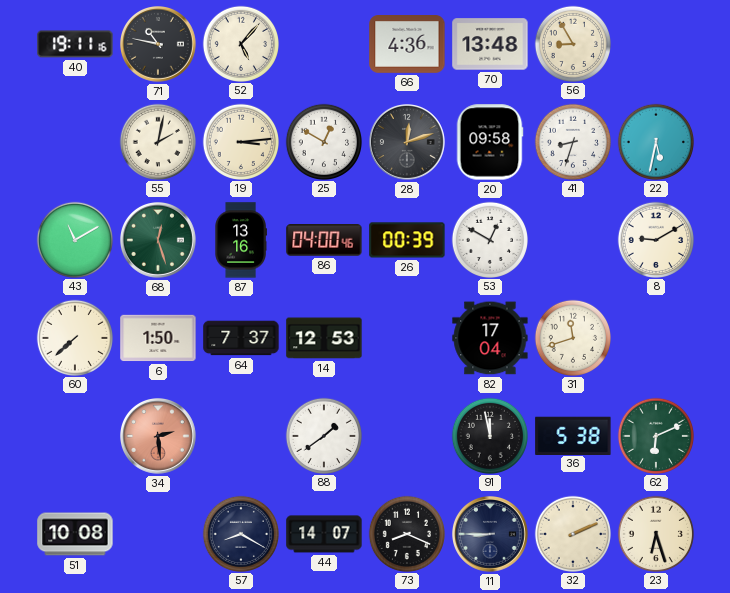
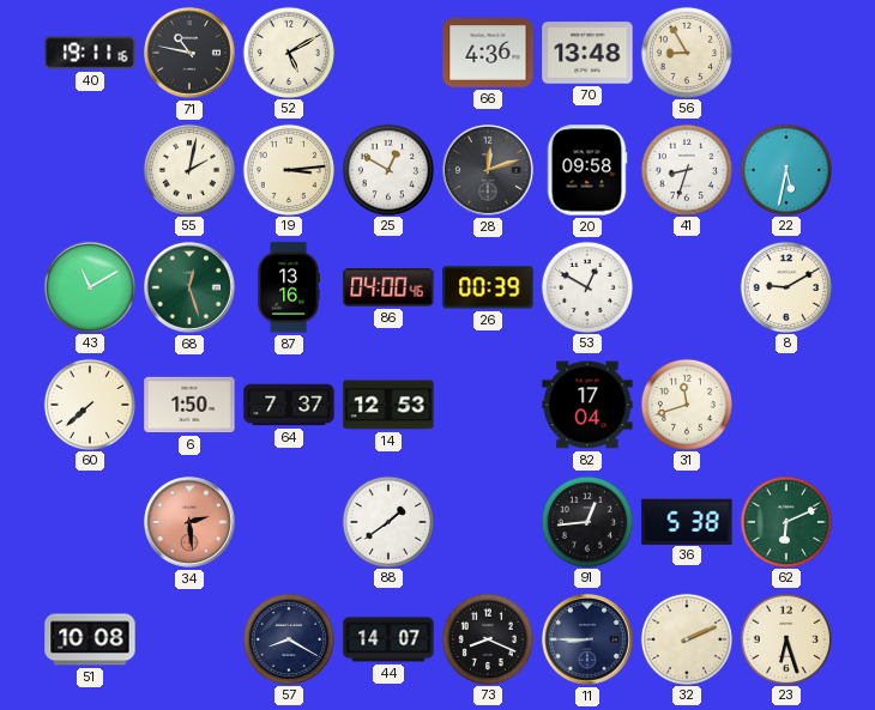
52: 5:07 -> 5:10
91: 11:58 -> 12:44
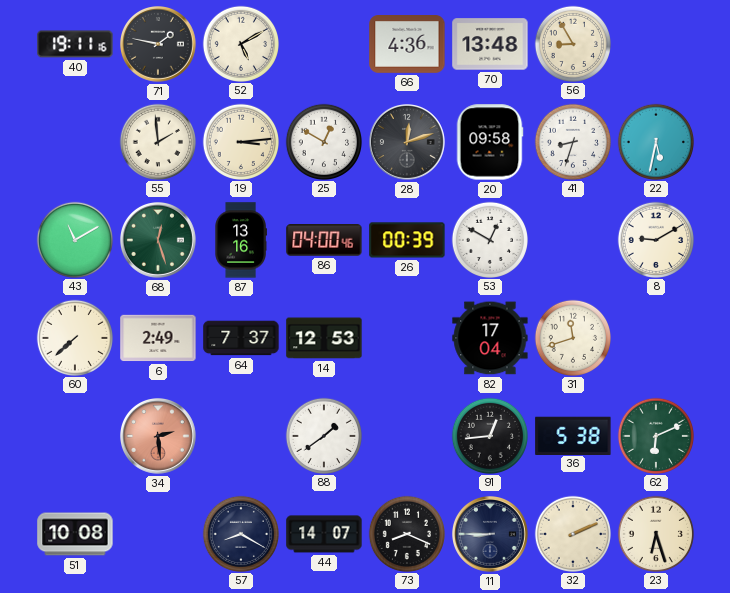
71: 10:47 -> 1:47
55: 2:02 -> 1:59
6: 1:50 -> 2:49
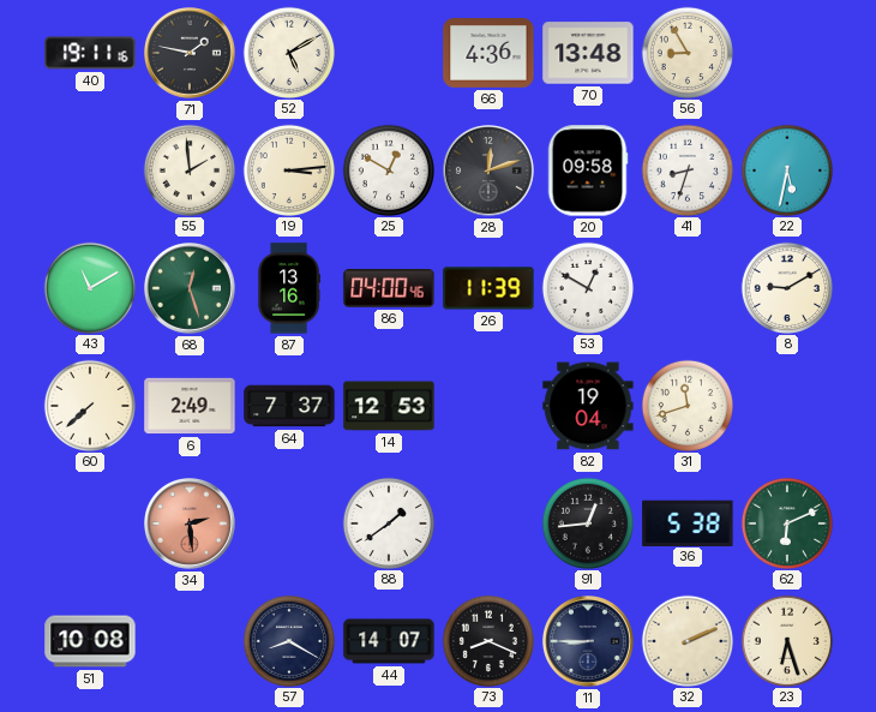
26: 00:39 -> 11:39
82: 17:04 -> 19:04
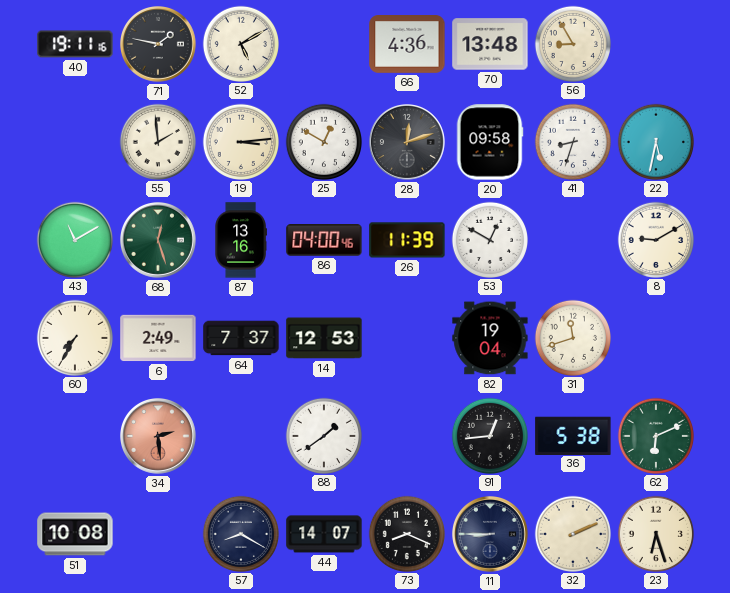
60: 7:38 -> 7:35
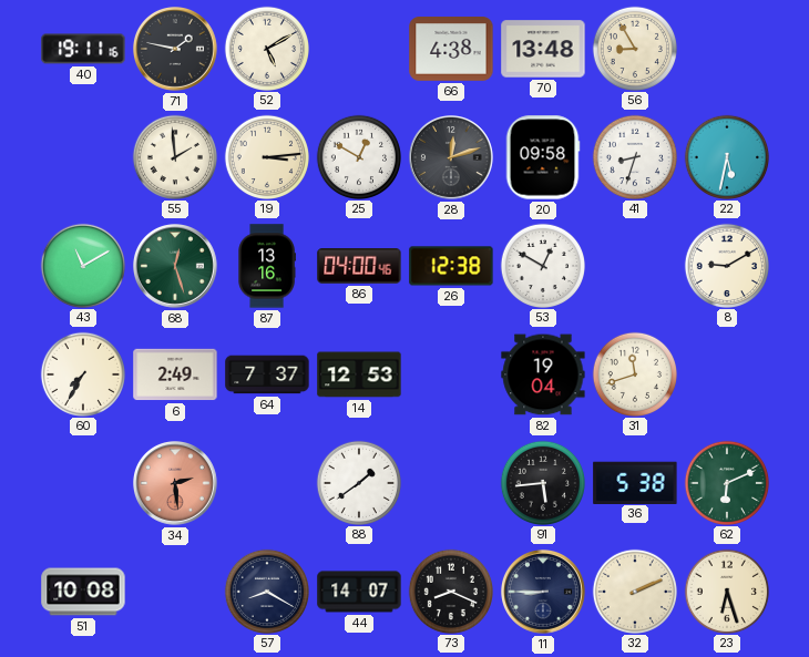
66: 4:36 -> 4:38
26: 11:39 -> 12:38
91: 12:44 -> 5:44
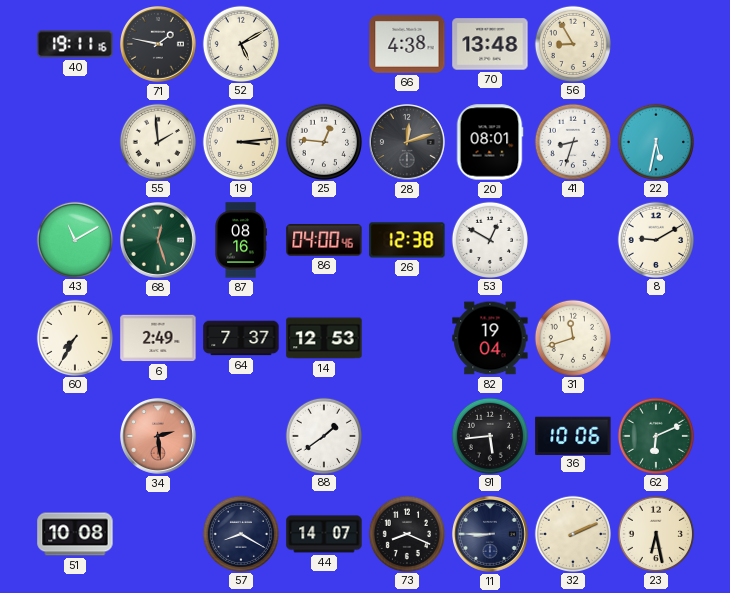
25: 12:50 -> 12:46
20: 09:58 -> 08:01
87: 13:16 -> 08:16
36: 5:38 -> 10:06
23: 6:27 -> 6:28
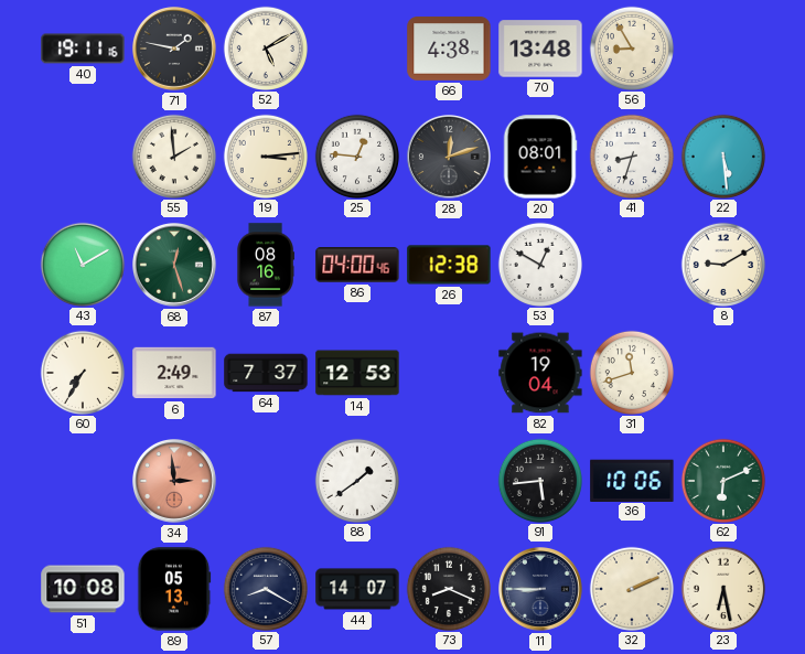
22: 5:32 -> 5:29
34: 2:29 -> 2:59
89: none -> 05:13
